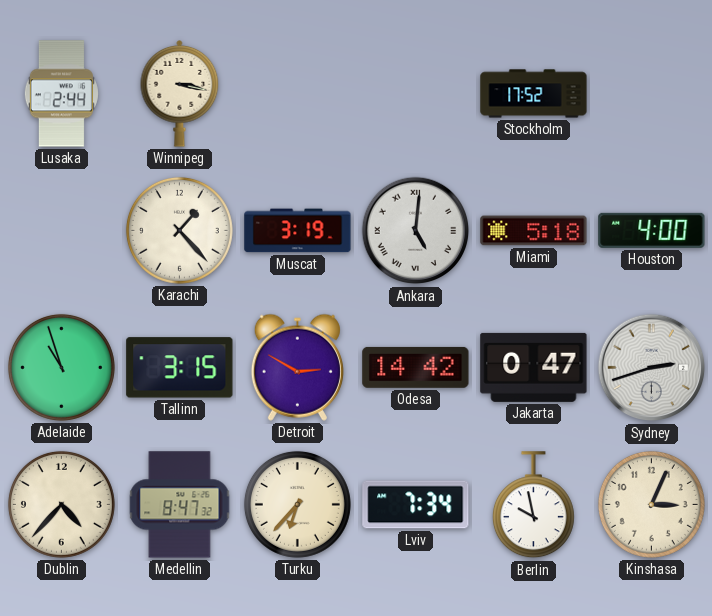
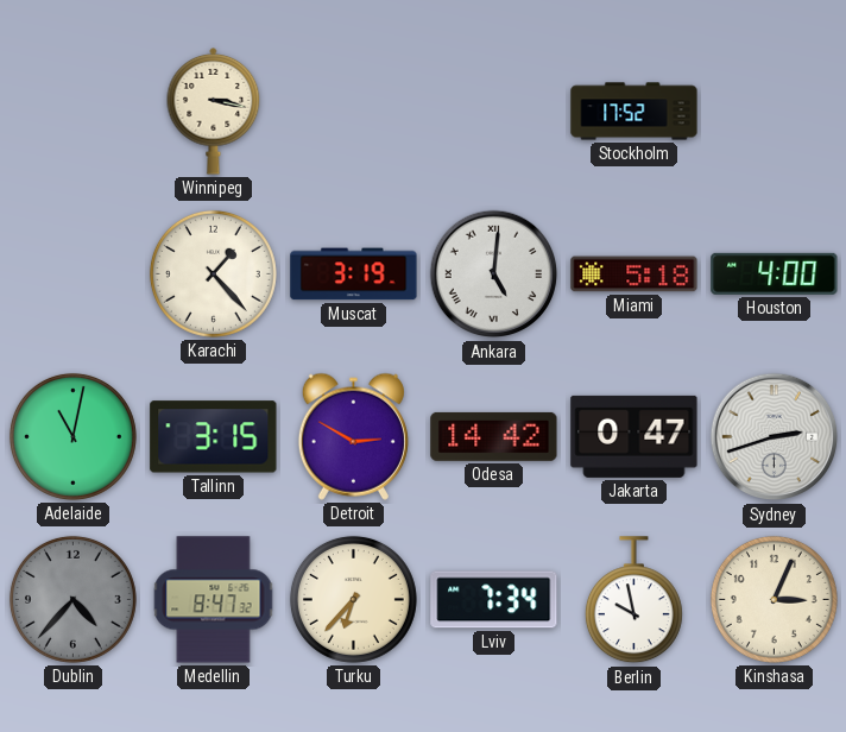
Lusaka: 2:44 -> none
Adelaide: 10:57 -> 11:02
Dublin dial: cream -> grey
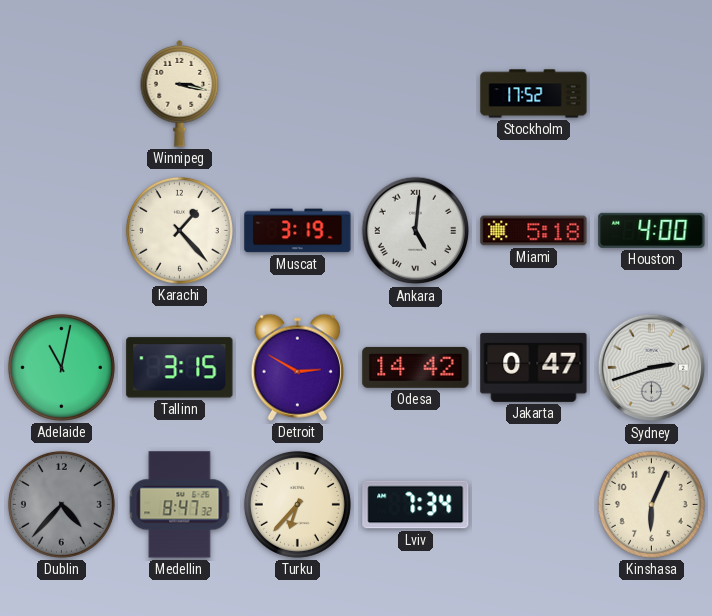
Berlin: 9:58 -> none
Kinshasa: 3:04 -> 6:04
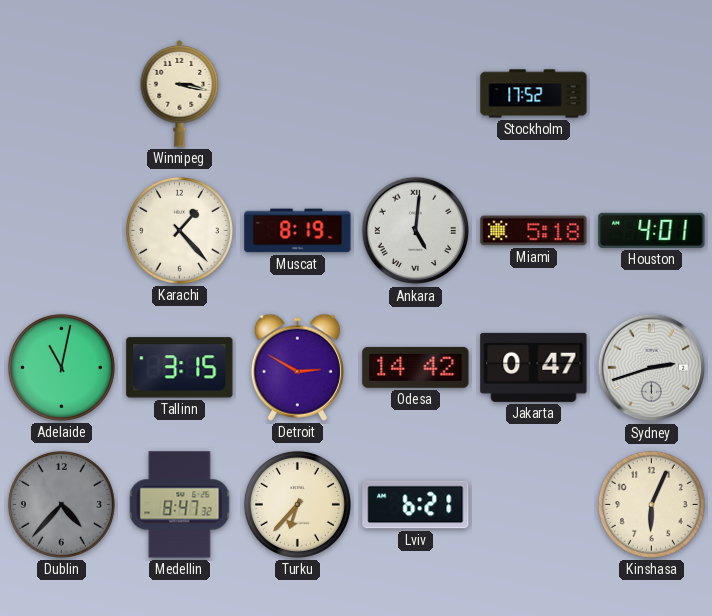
Muscat: 3:19 -> 8:19
Houston: 4:00 -> 4:01
Lviv: 7:34 -> 6:21
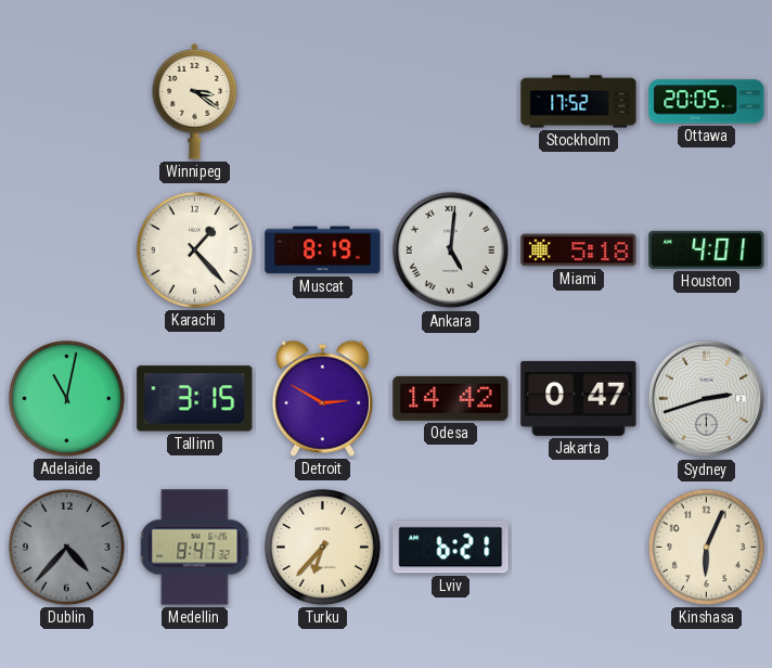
Winnipeg: 3:17 -> 3:21
Ottawa: none -> 20:05
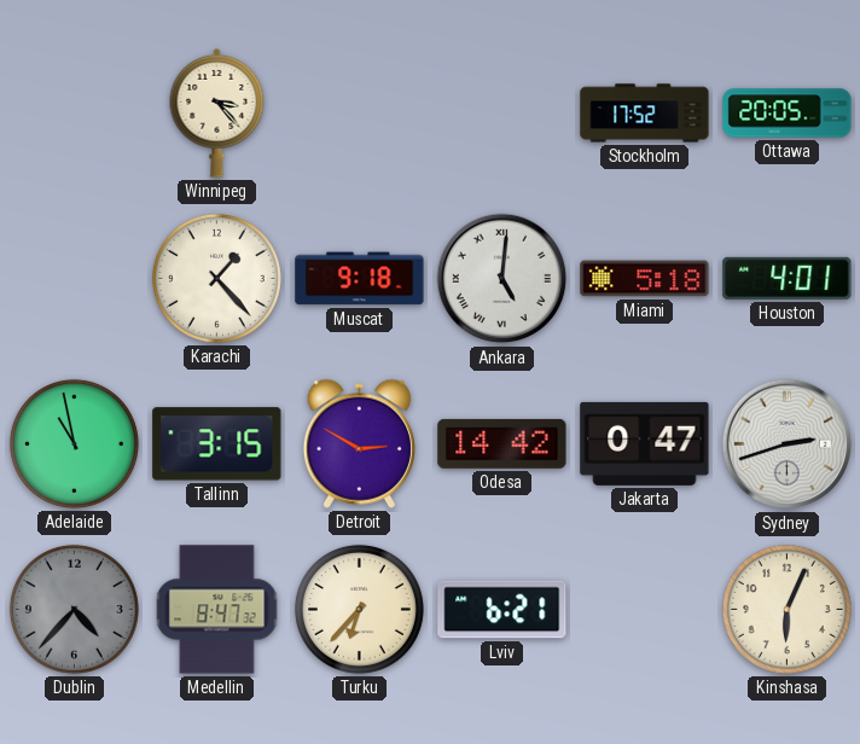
Winnipeg: 3:21 -> 3:23
Muscat: 8:19 -> 9:18
Adelaide: 11:02 -> 10:58
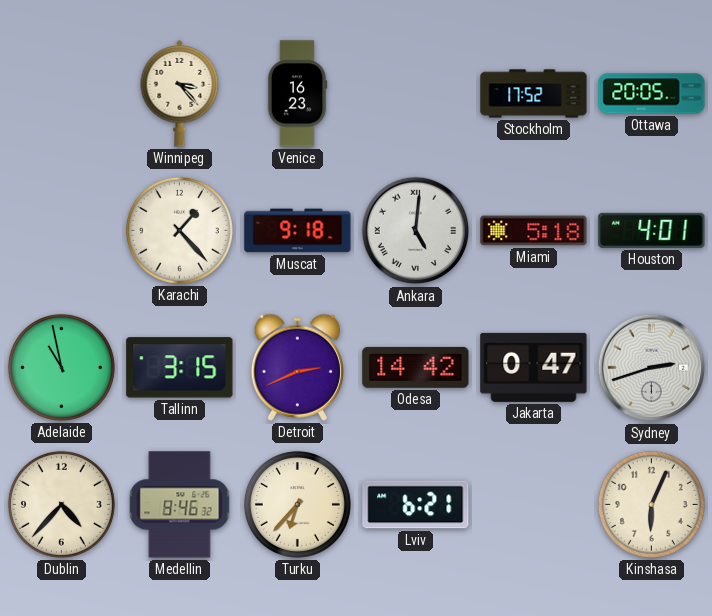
Venice: none -> 16:23
Detroit: 2:50 -> 2:41
Dublin dial: grey -> cream
Medellin: 8:47 -> 8:46
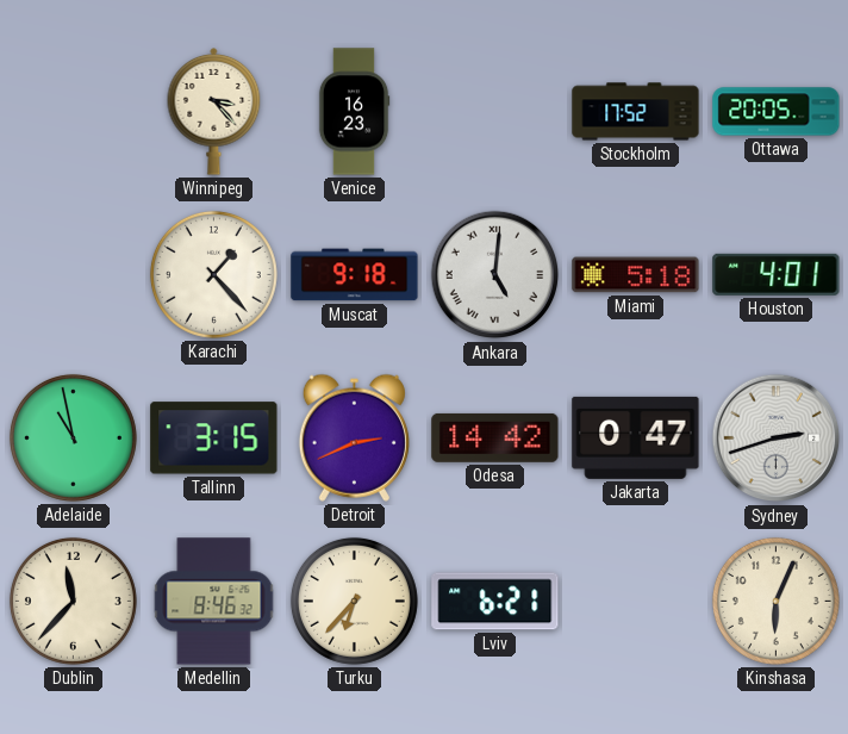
Dublin: 4:37 -> 11:37
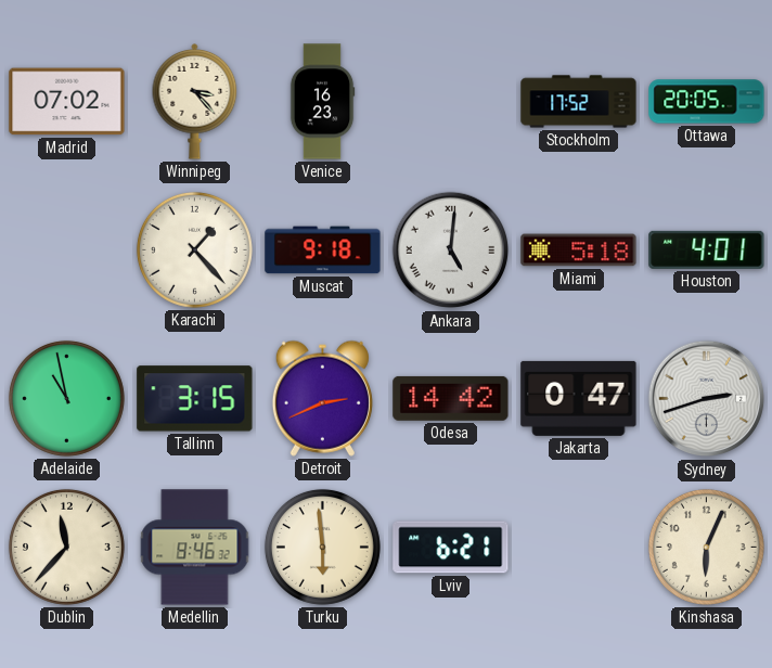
Madrid: none -> 07:02
Turku: 6:37 -> 5:59
